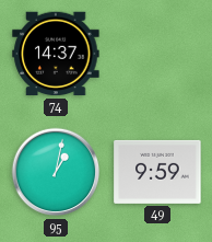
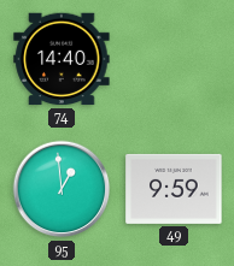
74: 14:37 -> 14:40
95: 1:02 -> 12:59
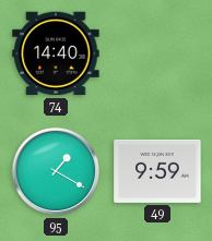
95: 12:59 -> 1:20
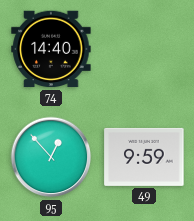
95: 1:20 -> 12:53
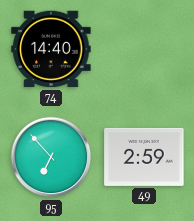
95: 12:53 -> 6:53
49: 9:59 -> 2:59
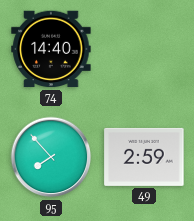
95: 6:53 -> 7:53
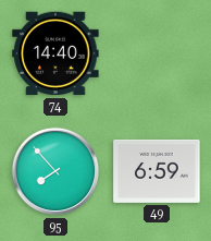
49: 2:59 -> 6:59
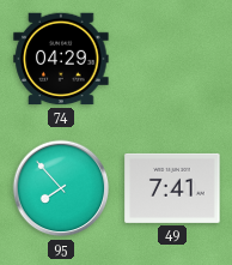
74: 14:40 -> 04:29
49: 6:59 -> 7:41
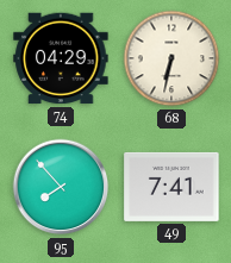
68: none -> 6:32
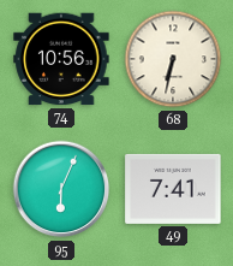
74: 04:29 -> 10:56
95: 7:53 -> 6:04
